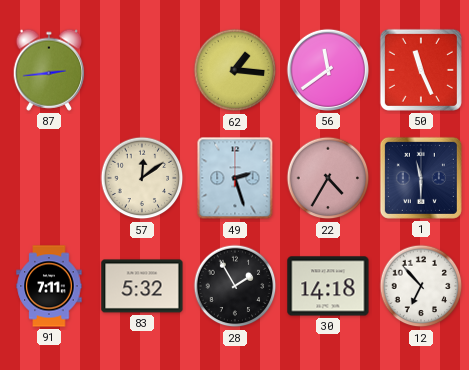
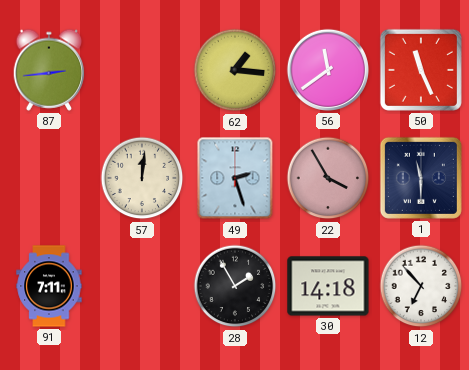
57: 12:09 -> 12:01
22: 4:35 -> 3:55
83: 5:32 -> none
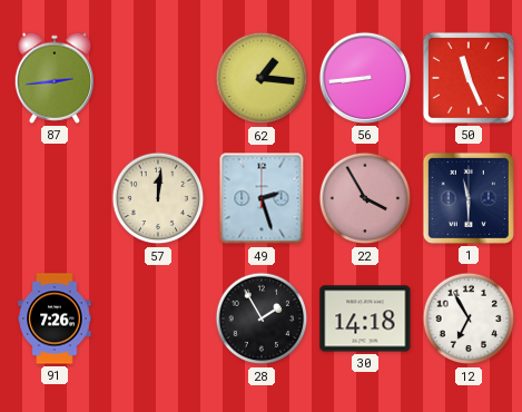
56: 11:39 -> 8:44
91: 7:11 -> 7:26
12: 6:53 -> 6:55
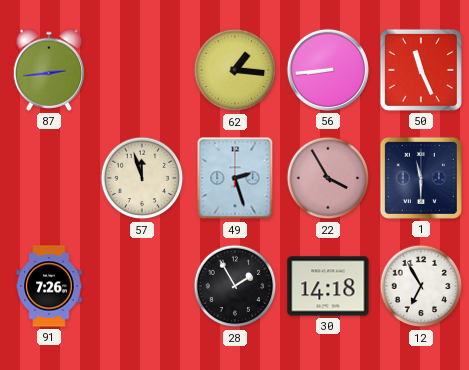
57: 12:01 -> 11:57
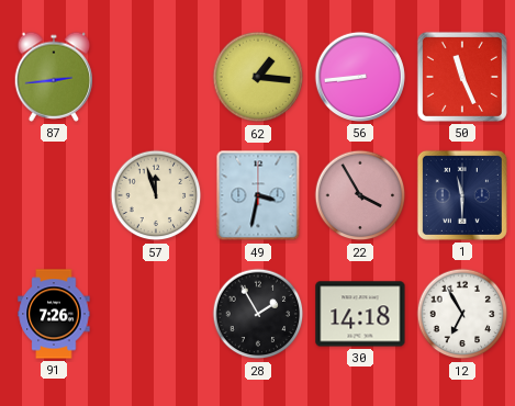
49: 2:27 -> 3:32
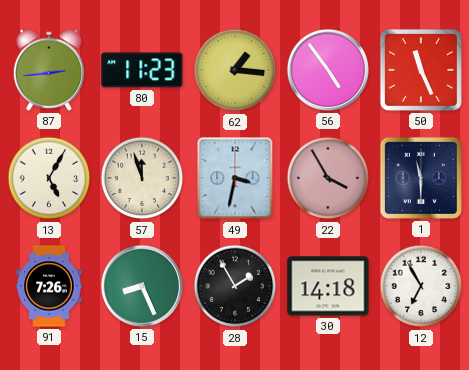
80: none -> 11:23
56: 8:44 -> 4:54
13: none -> 5:05
15: none -> 8:26
